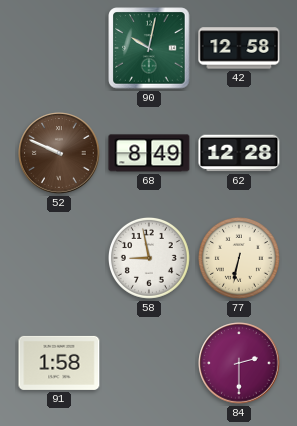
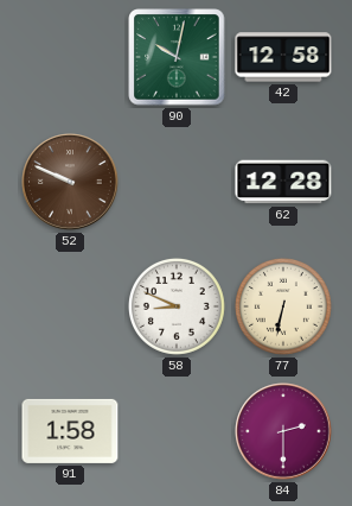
68: 8:49 -> none
58: 8:58 -> 8:49
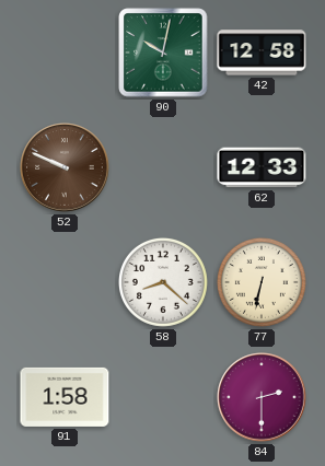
62: 12:28 -> 12:33
58: 8:49 -> 8:22
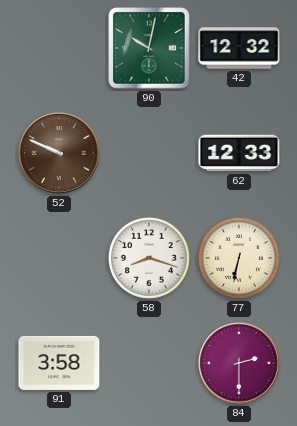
42: 12:58 -> 12:32
58: 8:22 -> 8:18
91: 1:58 -> 3:58
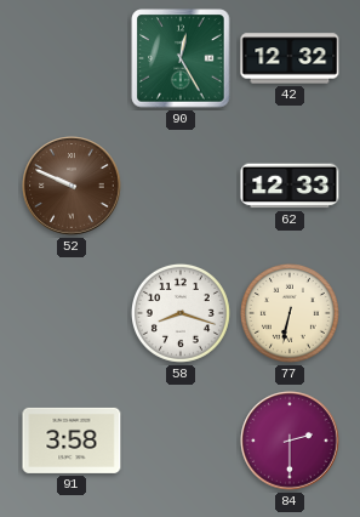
90: 10:02 -> 12:25
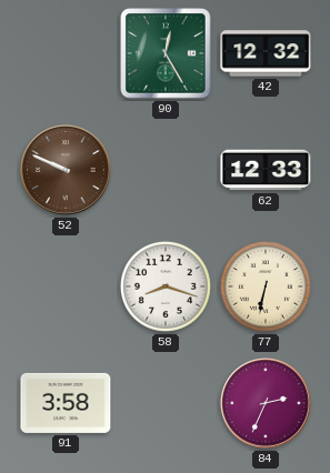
84: 2:30 -> 2:34
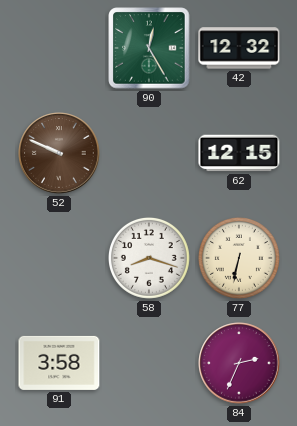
62: 12:33 -> 12:15
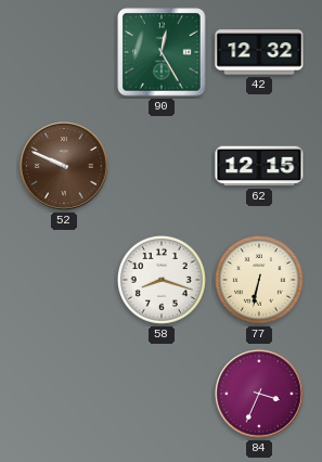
91: 3:58 -> none
84: 2:34 -> 3:34
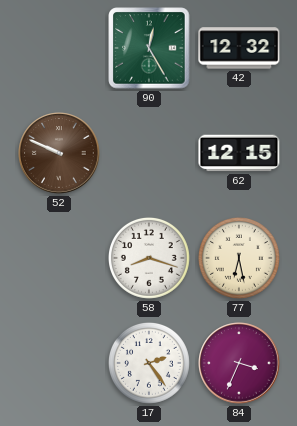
77: 6:32 -> 6:28
17: none -> 2:24
